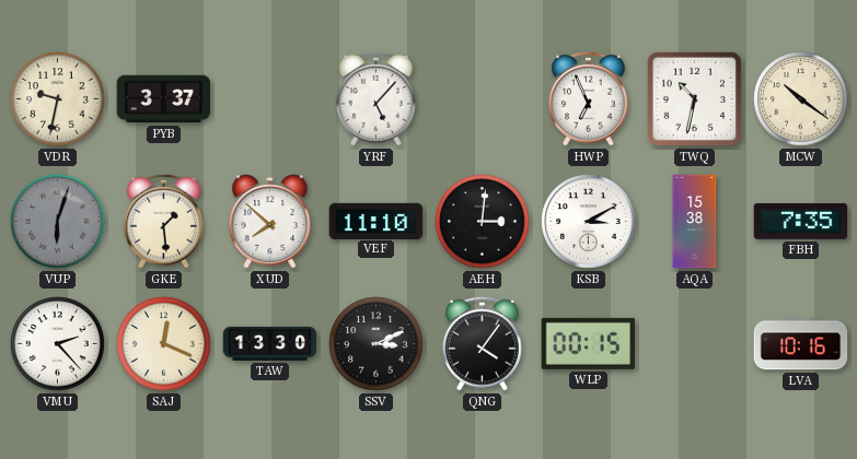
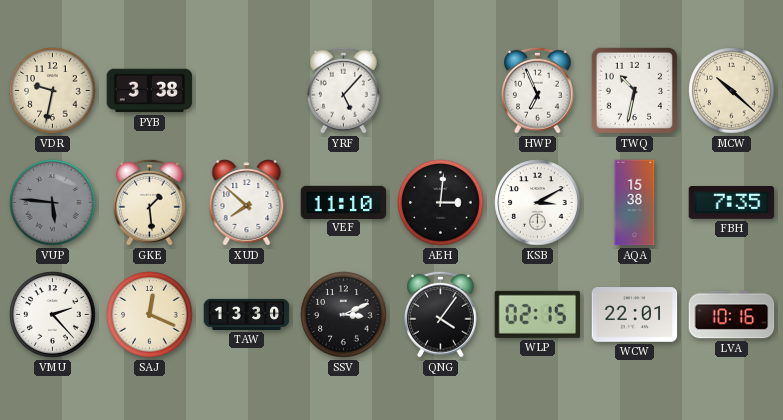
PYB: 3:37 -> 3:38
MCW: 10:21 -> 10:22
VUP: 6:03 -> 5:46
WLP: 00:15 -> 02:15
WCW: none -> 22:01
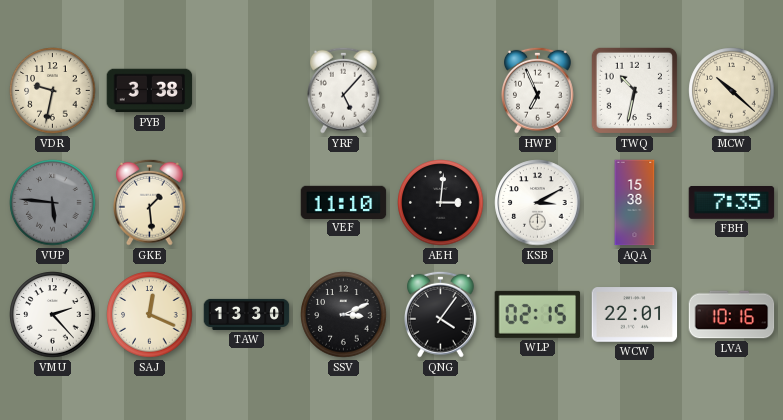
XUD: 7:52 -> none
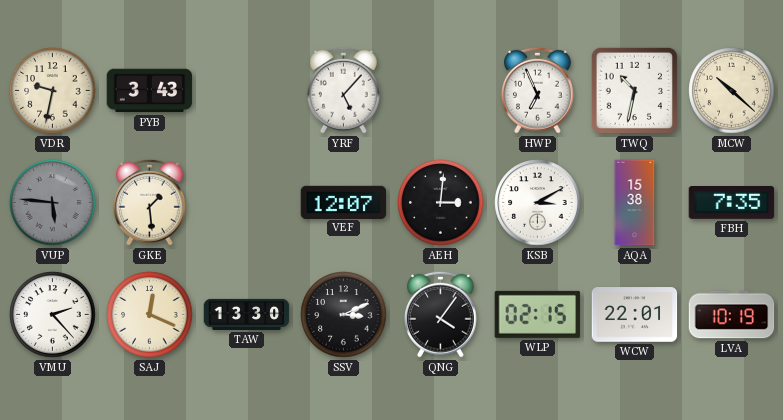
PYB: 3:38 -> 3:43
VEF: 11:10 -> 12:07
LVA: 10:16 -> 10:19
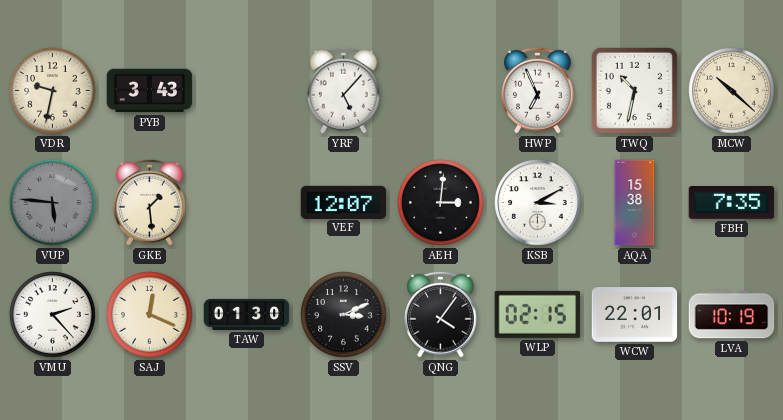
TAW: 13:30 -> 01:30
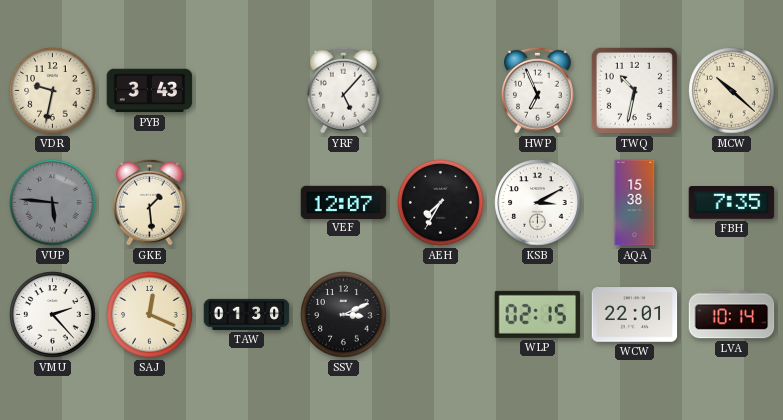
AEH: 3:01 -> 7:35
QNG: 4:06 -> none
LVA: 10:19 -> 10:14
